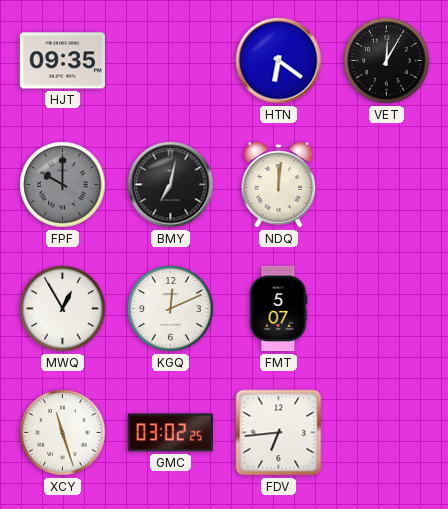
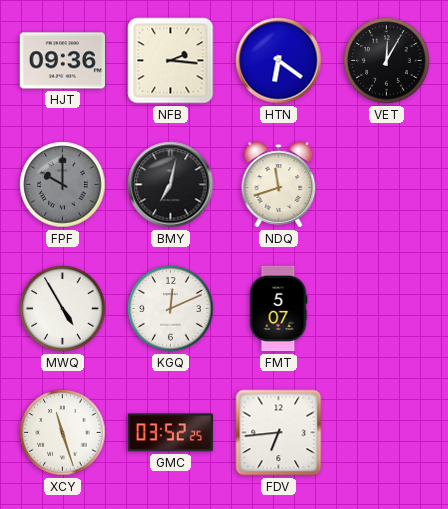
HJT: 09:35 -> 09:36
NFB: none -> 2:16
NDQ: 12:01 -> 11:42
MWQ: 12:55 -> 4:55
GMC: 03:02 -> 03:52
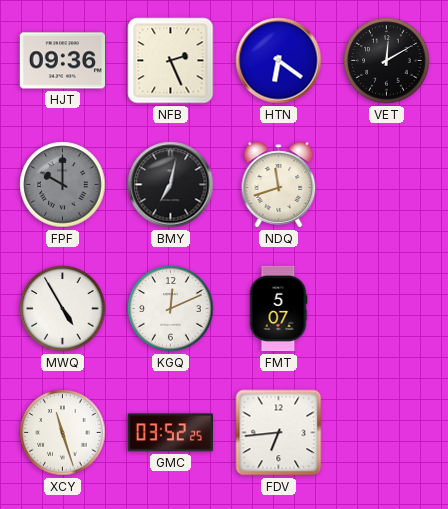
NFB: 2:16 -> 2:26
VET: 12:05 -> 12:10
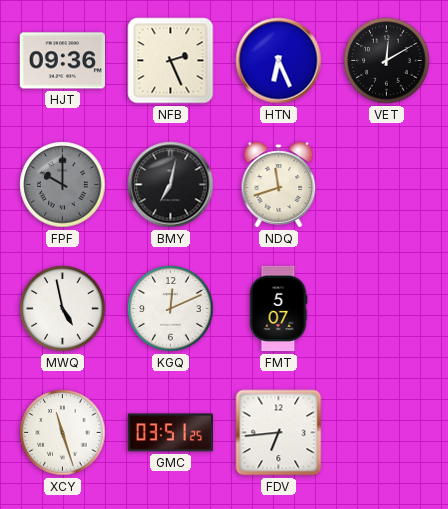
HTN: 6:21 -> 6:26
MWQ: 4:55 -> 4:58
GMC: 03:52 -> 03:51
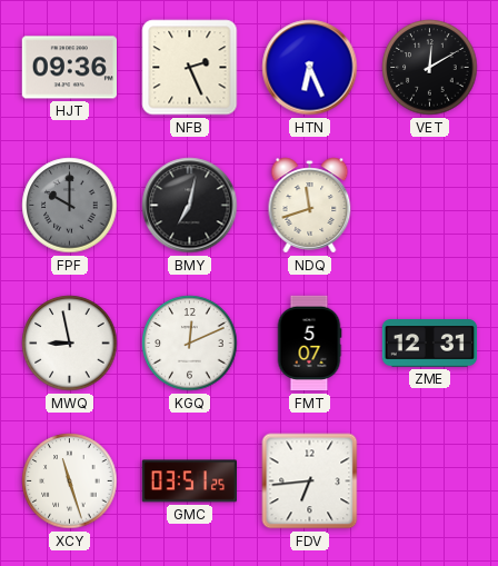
MWQ: 4:58 -> 8:58
ZME: none -> 12:31
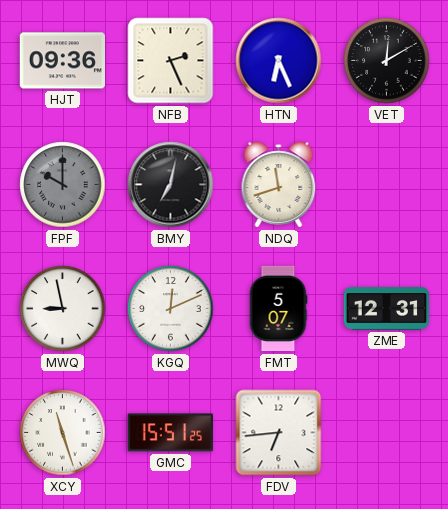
GMC: 03:51 -> 15:51
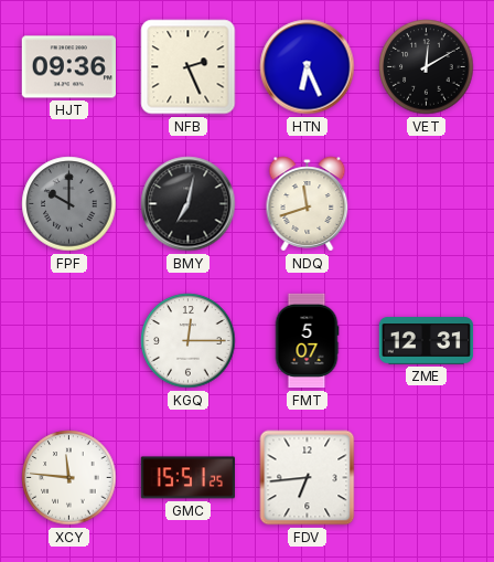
MWQ: 8:58 -> none
KGQ: 12:11 -> 12:15
XCY: 11:27 -> 11:46
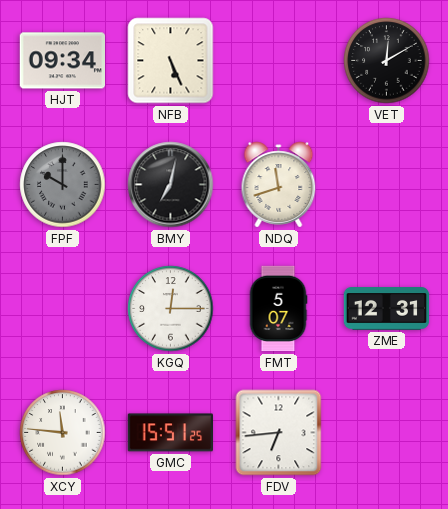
HJT: 09:36 -> 09:34
NFB: 2:26 -> 5:26
HTN: 6:26 -> none
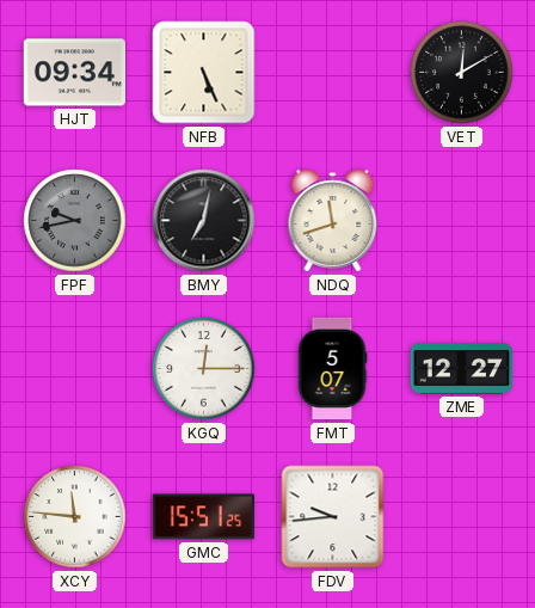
FPF: 10:00 -> 9:43
ZME: 12:31 -> 12:27
FDV: 6:44 -> 9:44
